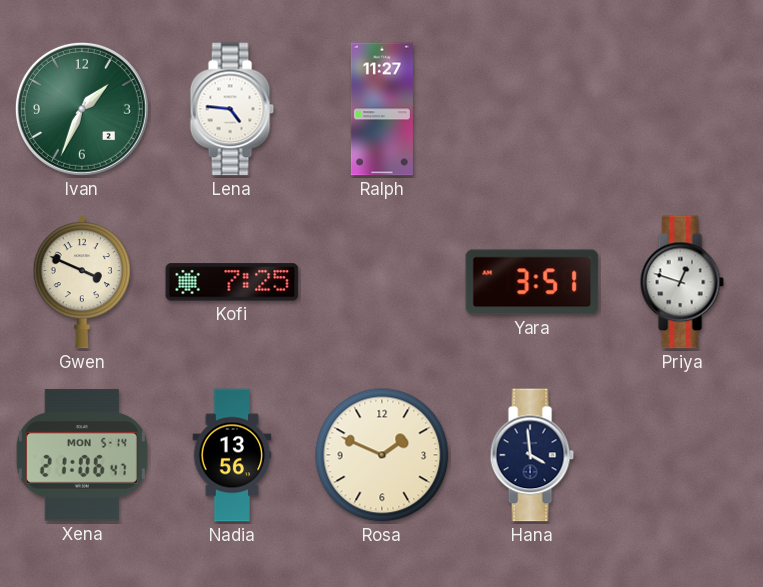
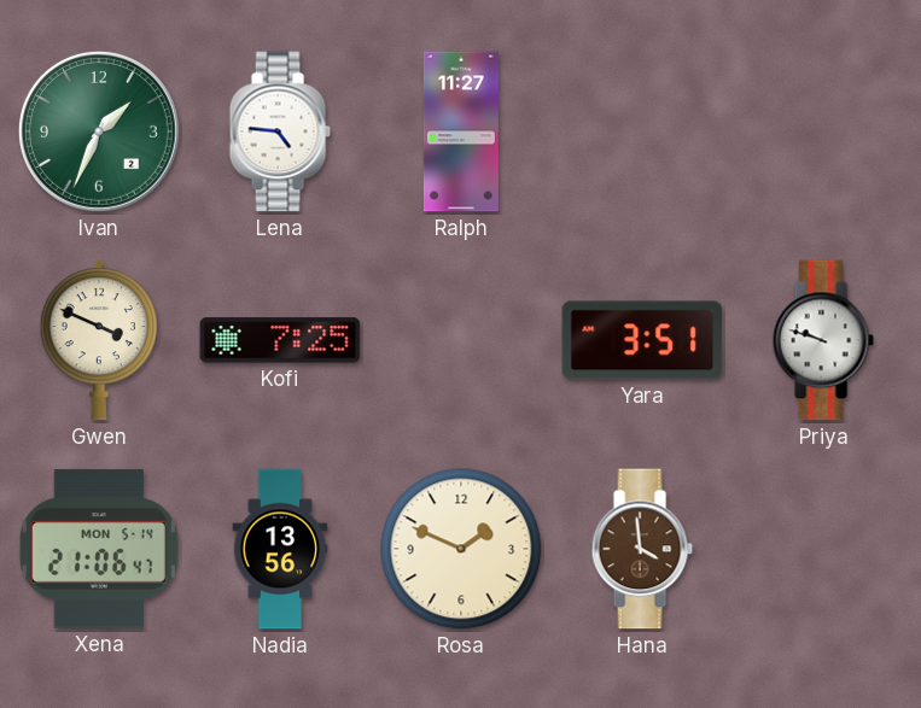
Priya: 12:48 -> 9:48
Hana dial: navy -> brown
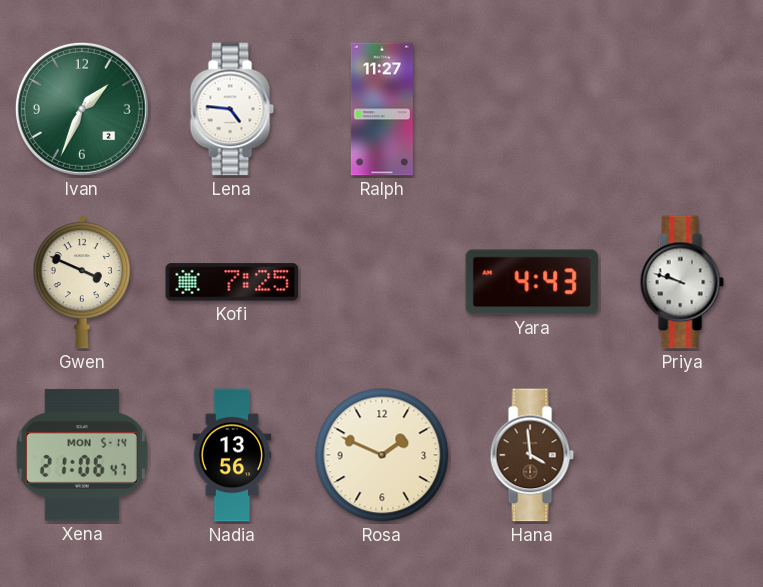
Yara: 3:51 -> 4:43
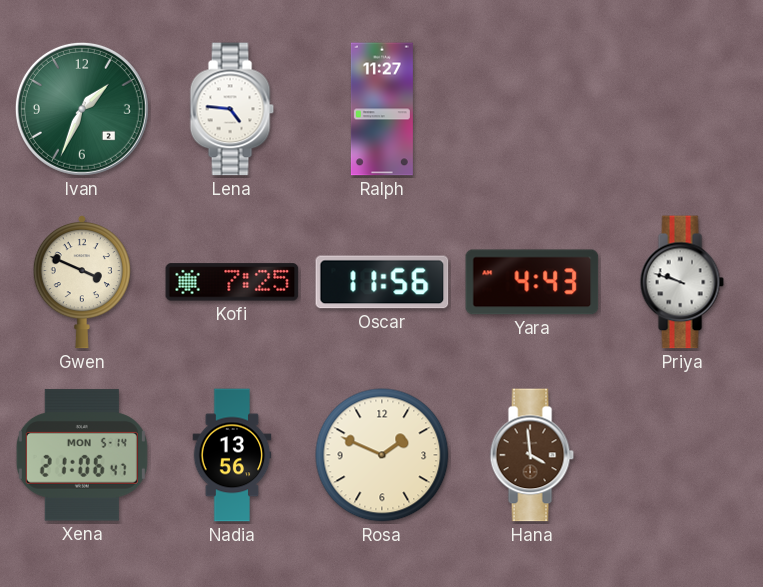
Oscar: none -> 11:56
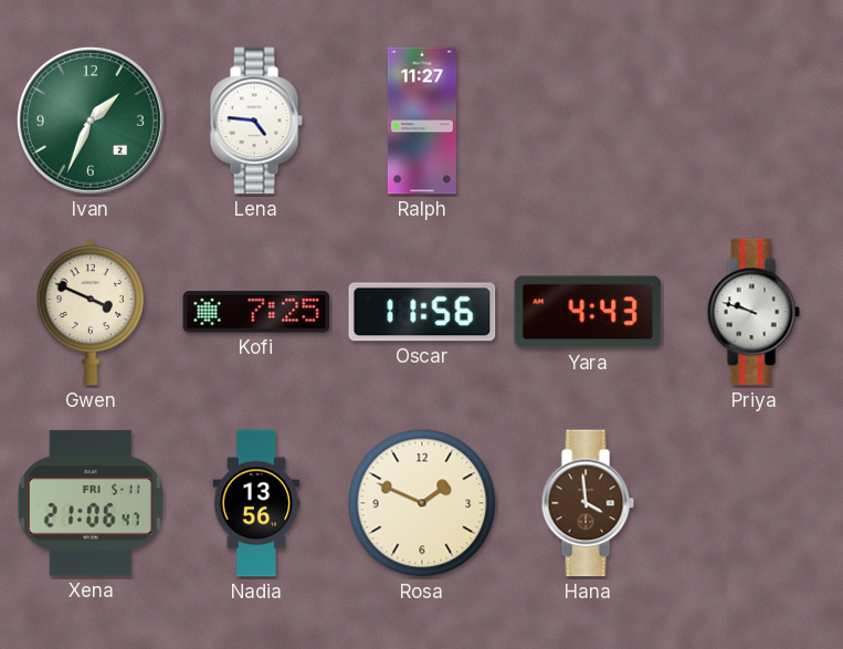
Xena date: MON 5-14 -> FRI 5-11
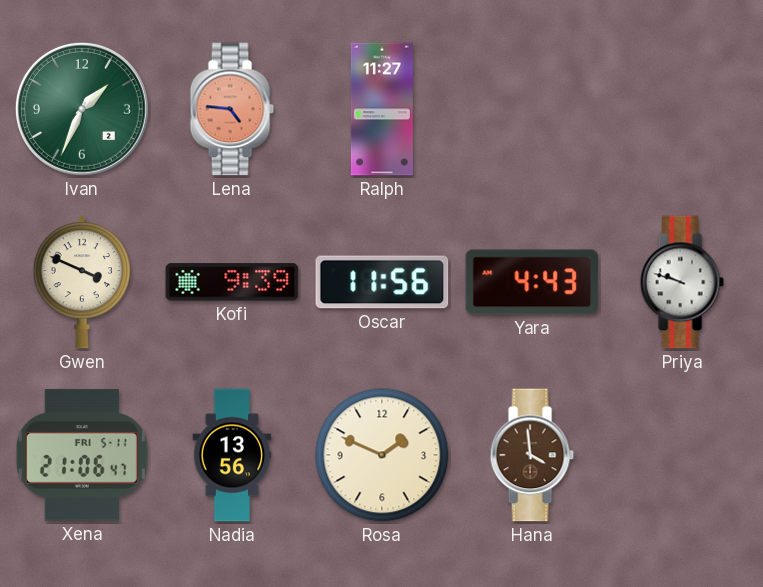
Lena dial: white -> salmon
Kofi: 7:25 -> 9:39
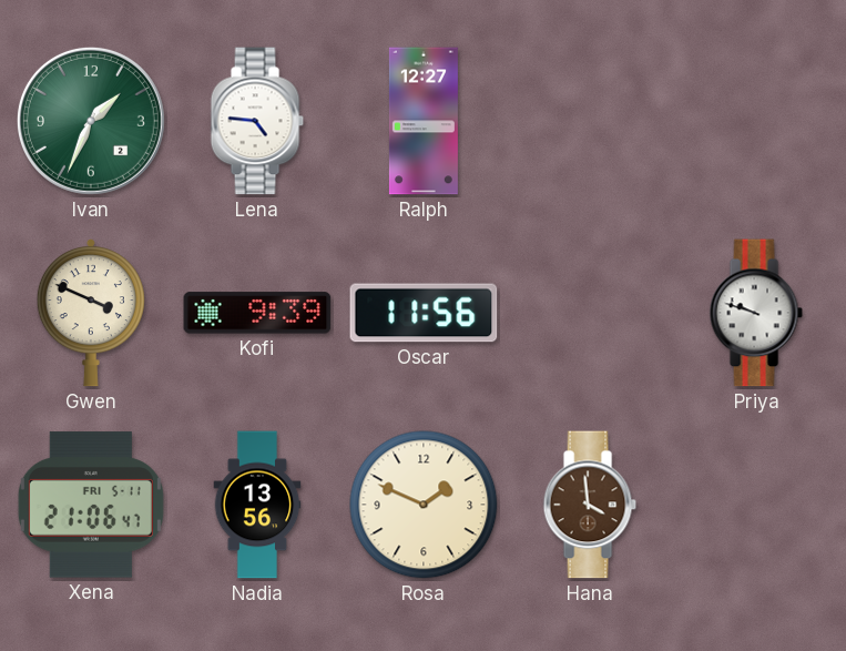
Lena dial: salmon -> white
Ralph: 11:27 -> 12:27
Yara: 4:43 -> none
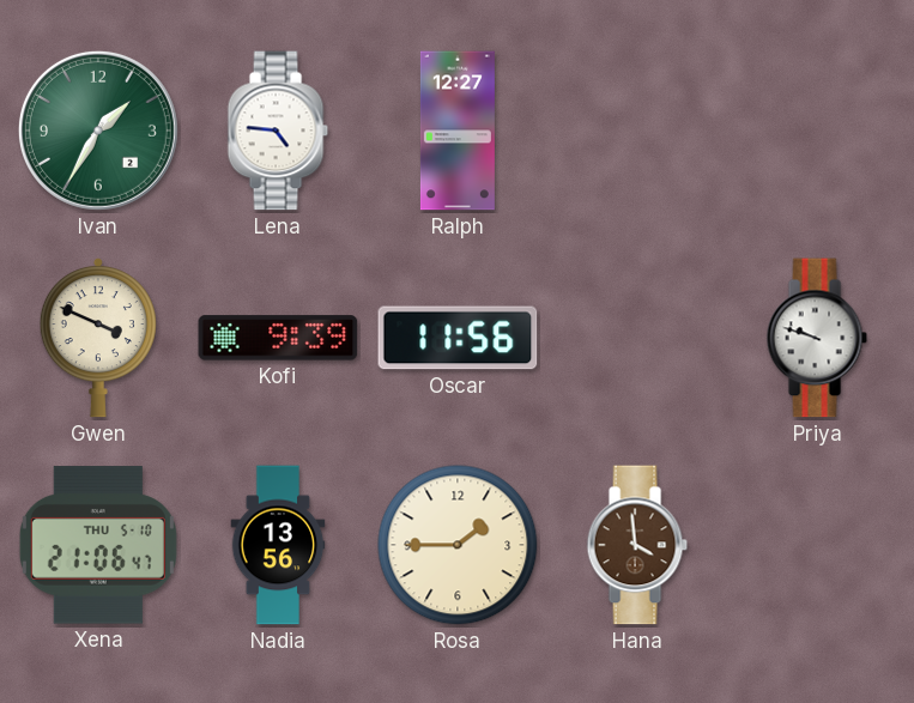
Ivan: 1:34 -> 1:35
Xena date: FRI 5-11 -> THU 5-10
Rosa: 1:49 -> 1:45
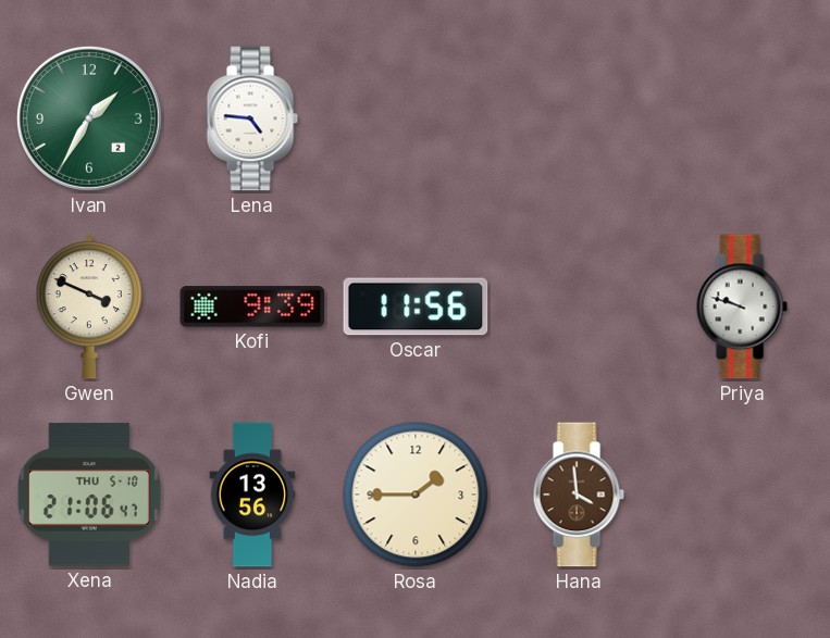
Ralph: 12:27 -> none
